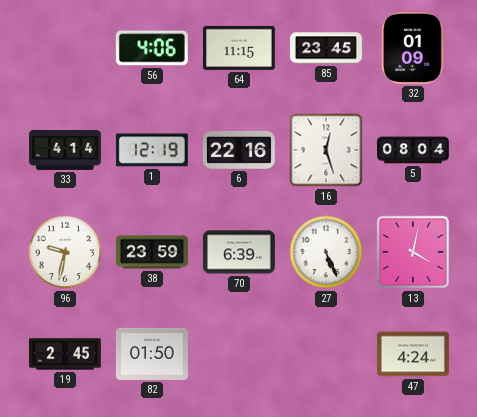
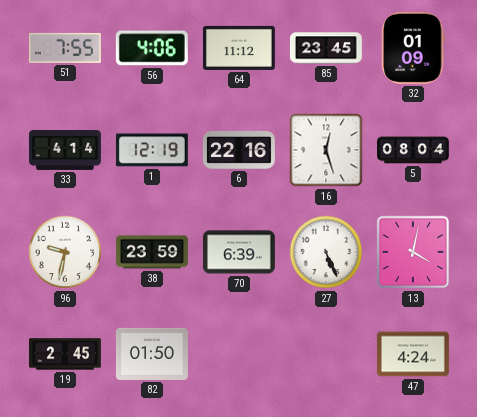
51: none -> 7:55
64: 11:15 -> 11:12
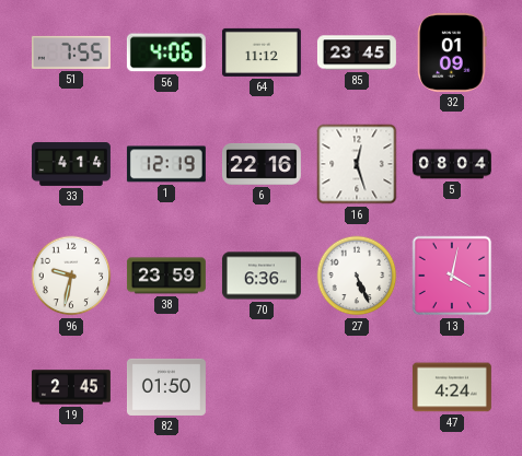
70: 6:39 -> 6:36
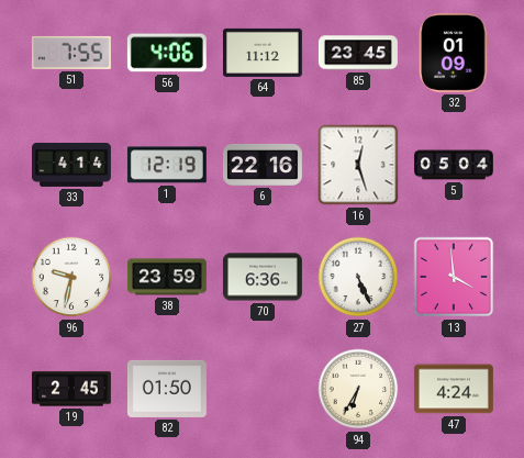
5: 08:04 -> 05:04
13: 4:02 -> 3:59
94: none -> 6:35
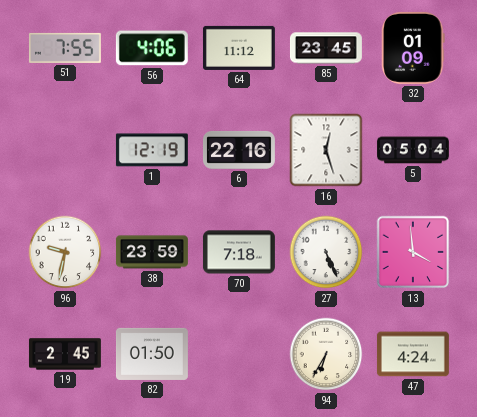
33: 4:14 -> none
70: 6:36 -> 7:18
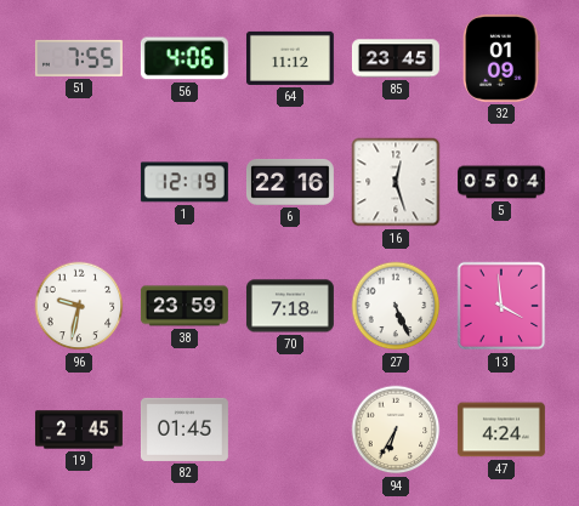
82: 01:50 -> 01:45
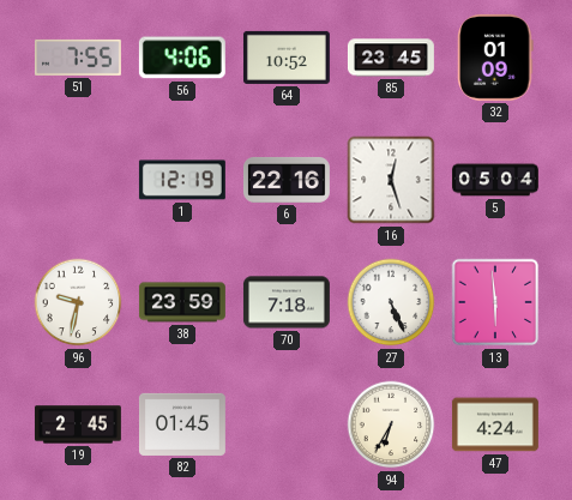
64: 11:12 -> 10:52
13: 3:59 -> 5:59
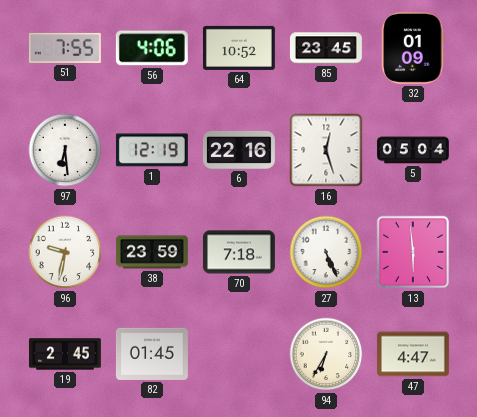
97: none -> 6:29
47: 4:24 -> 4:47
